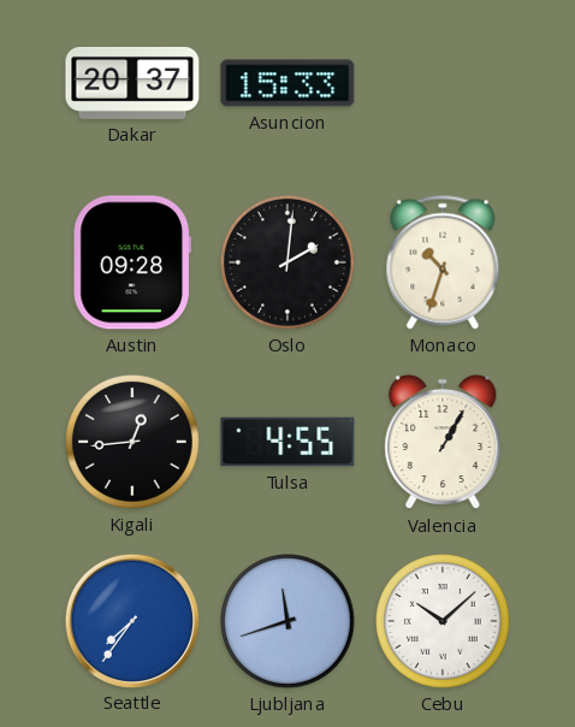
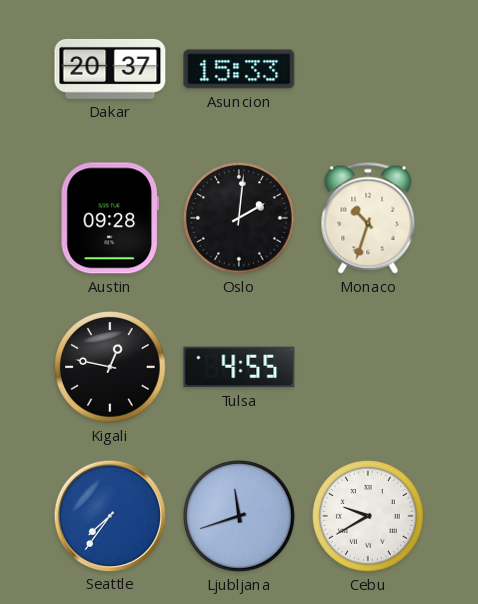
Kigali: 12:44 -> 12:47
Valencia: 1:05 -> none
Cebu: 10:08 -> 9:40
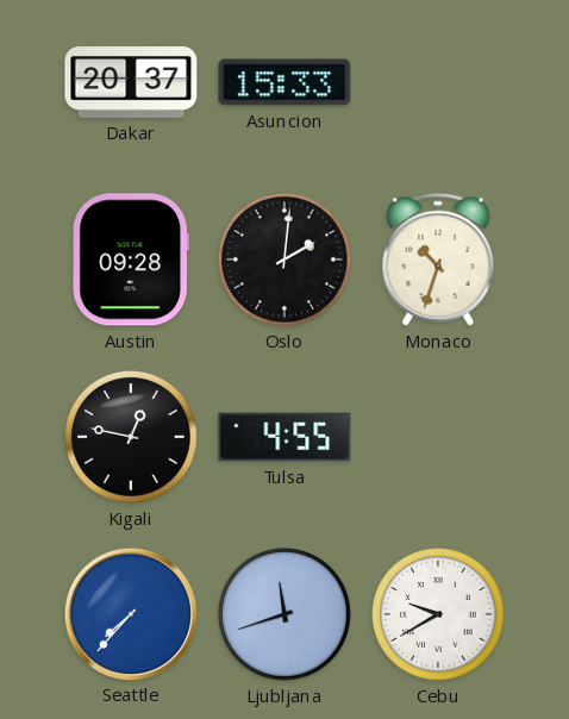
Seattle: 7:36 -> 7:37
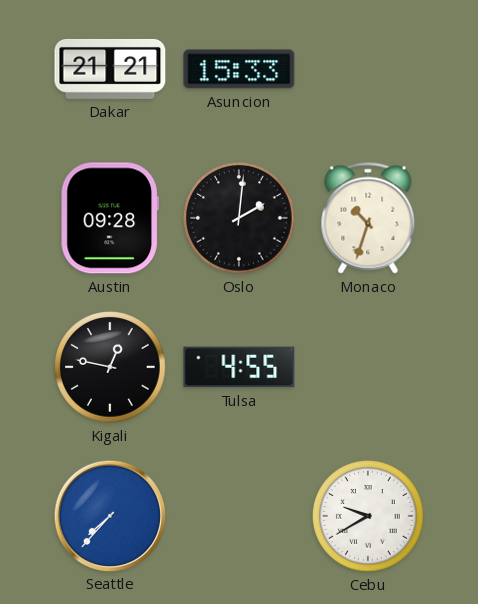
Dakar: 20:37 -> 21:21
Ljubljana: 11:42 -> none
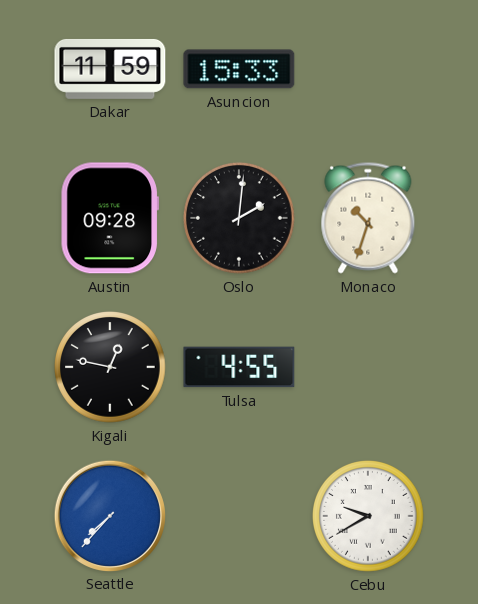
Dakar: 21:21 -> 11:59
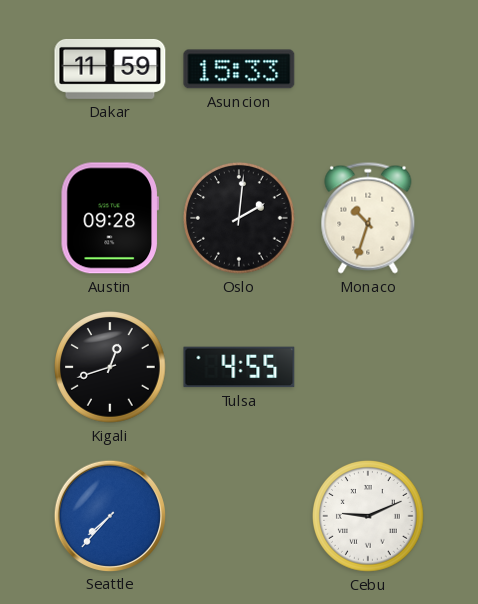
Kigali: 12:47 -> 12:42
Cebu: 9:40 -> 9:11
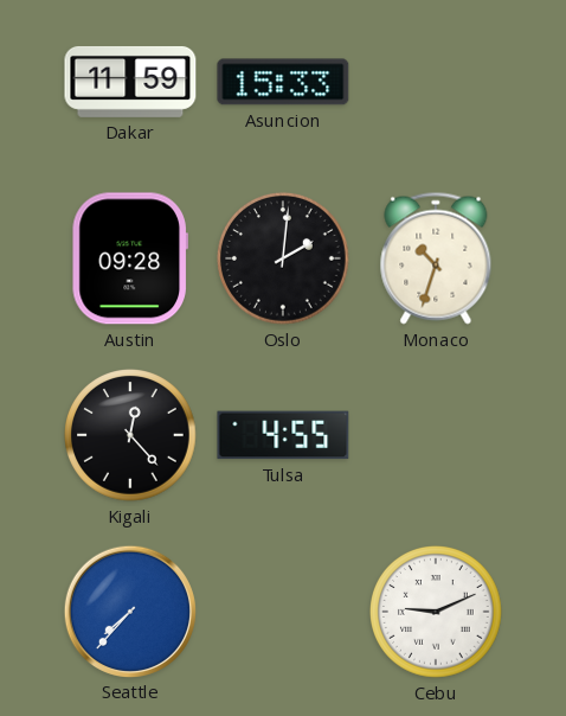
Kigali: 12:42 -> 12:23
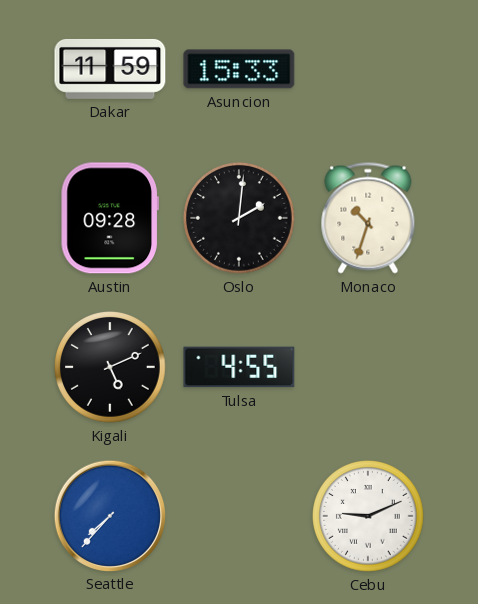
Kigali: 12:23 -> 5:11
